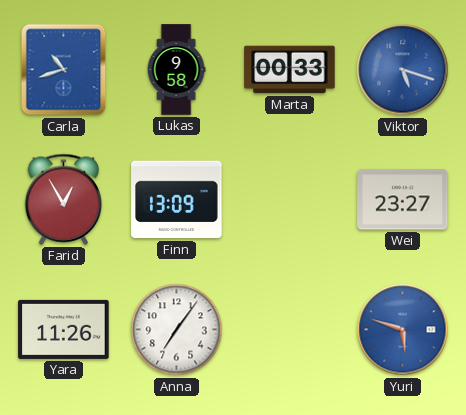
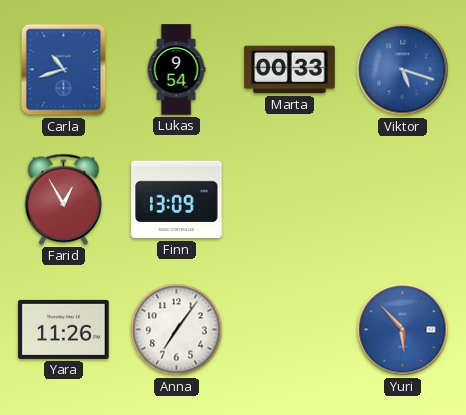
Lukas: 9:58 -> 9:54
Wei: 23:27 -> none
Yuri: 5:48 -> 5:53
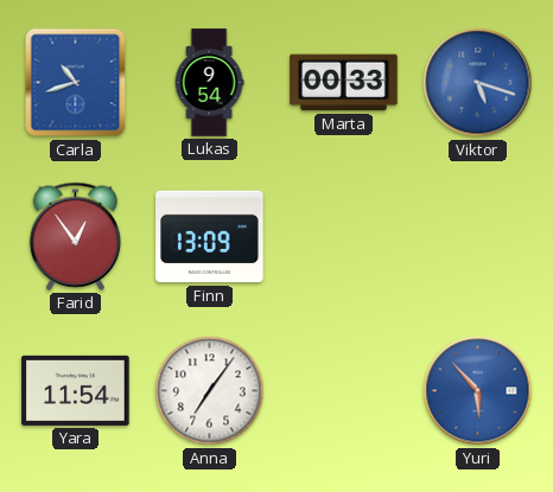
Farid: 12:55 -> 12:54
Yara: 11:26 -> 11:54
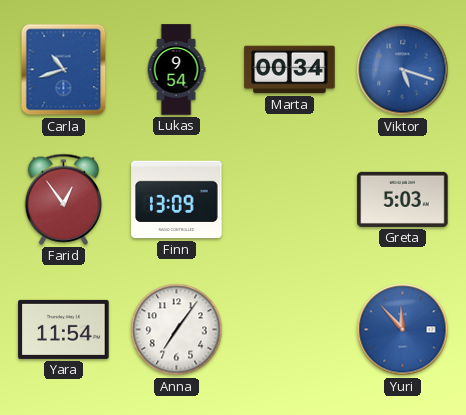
Marta: 00:33 -> 00:34
Greta: none -> 5:03
Yuri: 5:53 -> 11:53
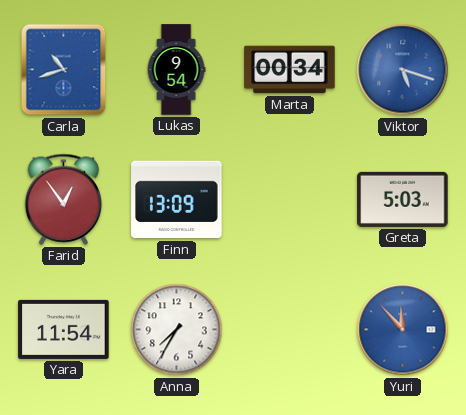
Anna: 7:06 -> 7:35
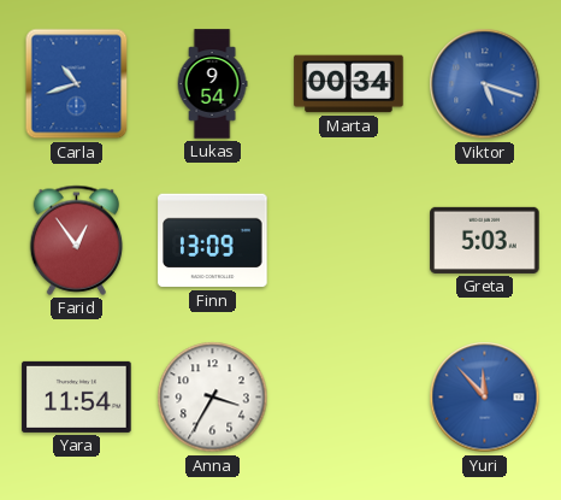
Anna: 7:35 -> 3:35
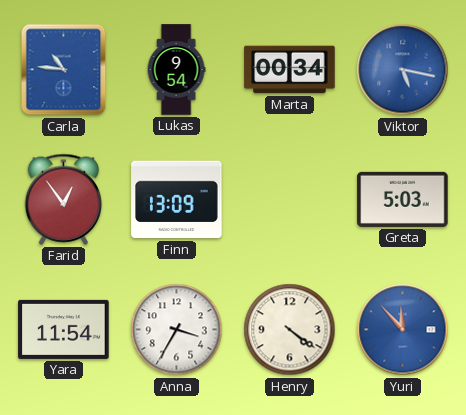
Carla: 10:42 -> 10:46
Viktor: 5:18 -> 5:17
Henry: none -> 4:21
